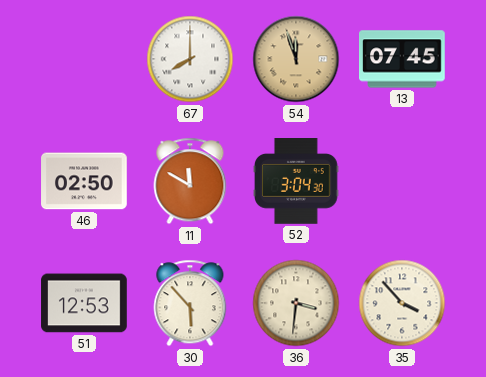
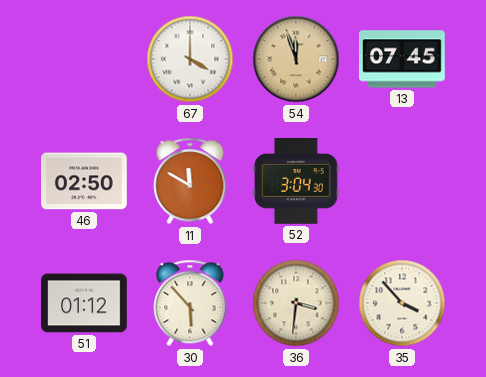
67: 8:00 -> 4:00
51: 12:53 -> 01:12
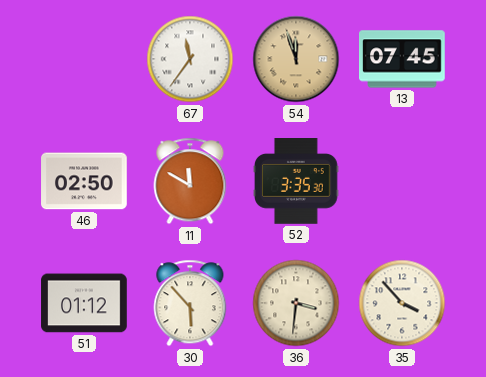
67: 4:00 -> 11:36
52: 3:04 -> 3:35
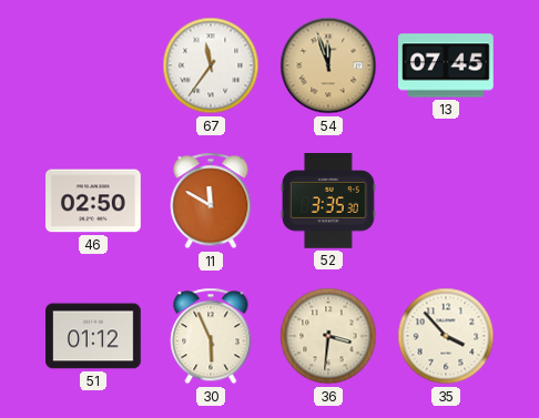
30: 5:53 -> 5:56
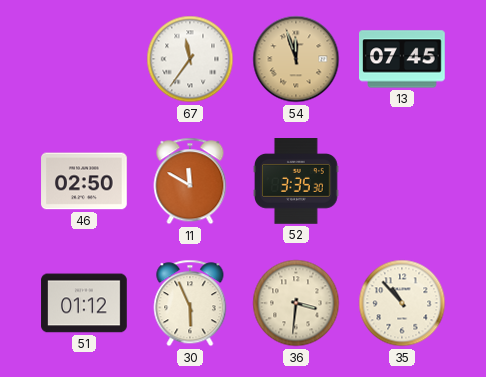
35: 3:53 -> 10:53
